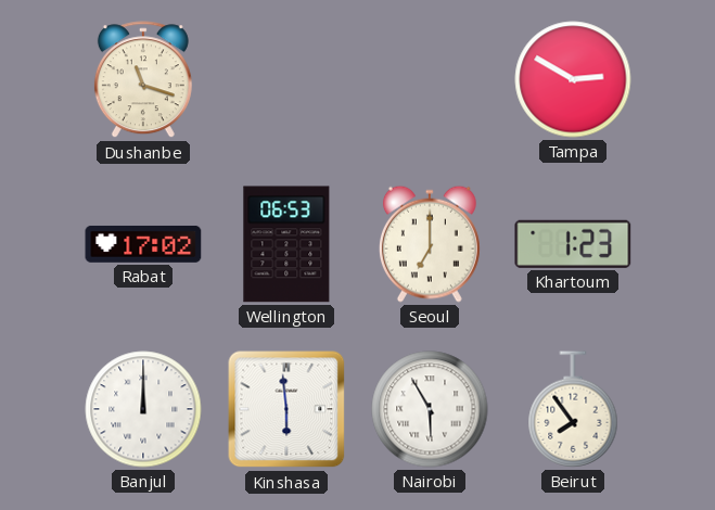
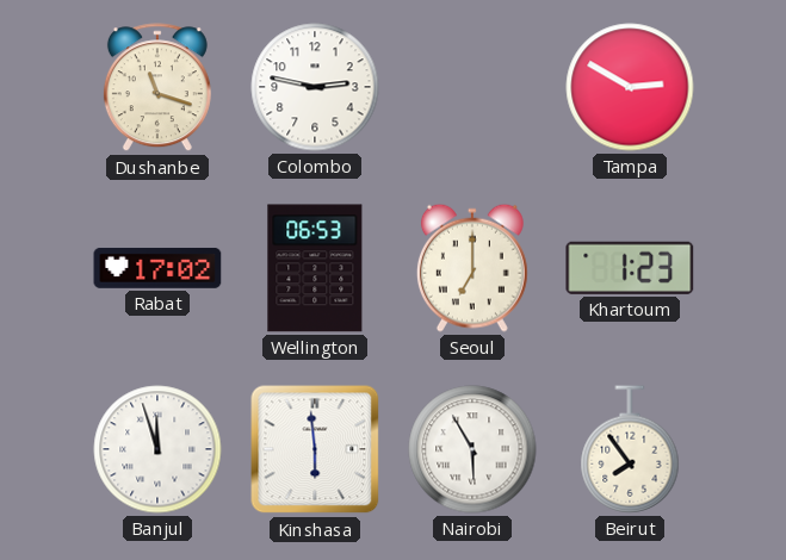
Colombo: none -> 2:47
Banjul: 12:00 -> 11:57
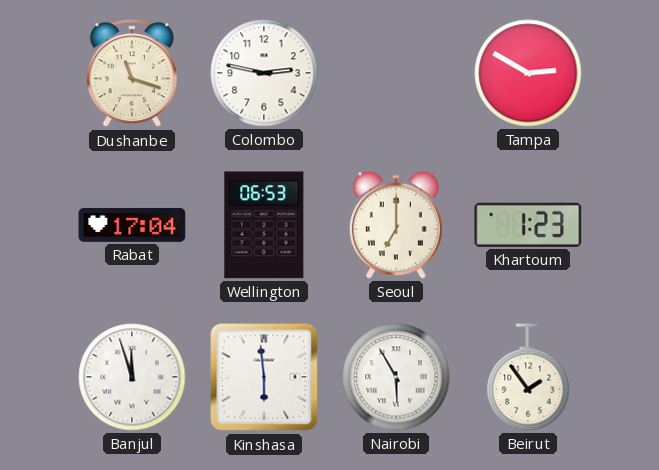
Rabat: 17:02 -> 17:04
Beirut: 7:54 -> 1:54
